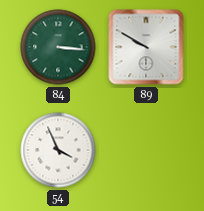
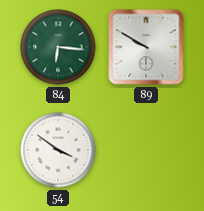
84: 3:16 -> 6:16
54: 3:56 -> 3:51
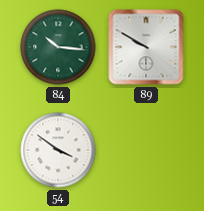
84: 6:16 -> 10:16
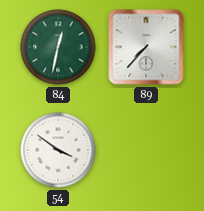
84: 10:16 -> 12:32
89: 9:50 -> 7:37
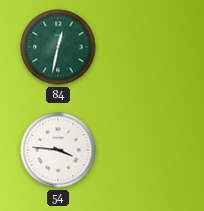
89: 7:37 -> none
54: 3:51 -> 3:46
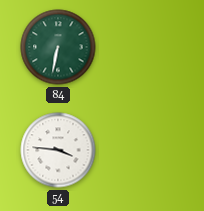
84: 12:32 -> 6:32
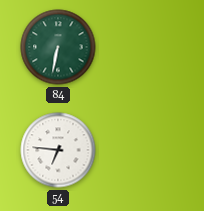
54: 3:46 -> 6:46
